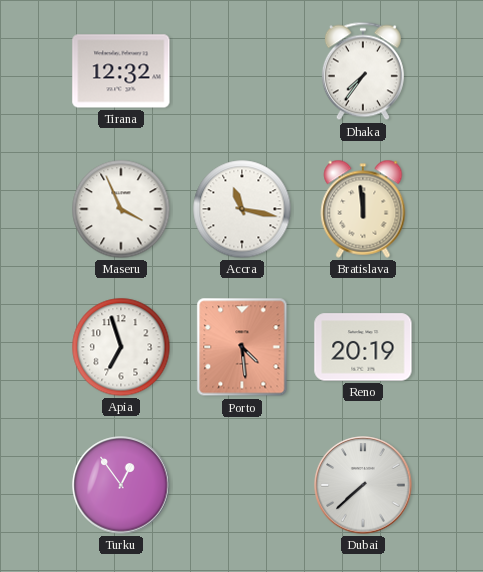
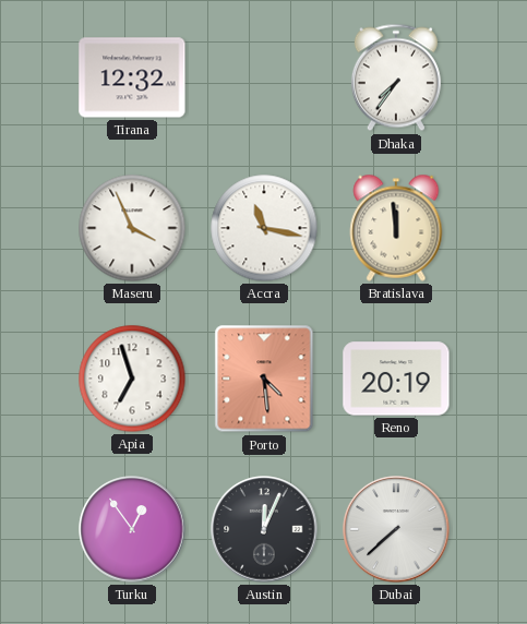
Austin: none -> 12:04
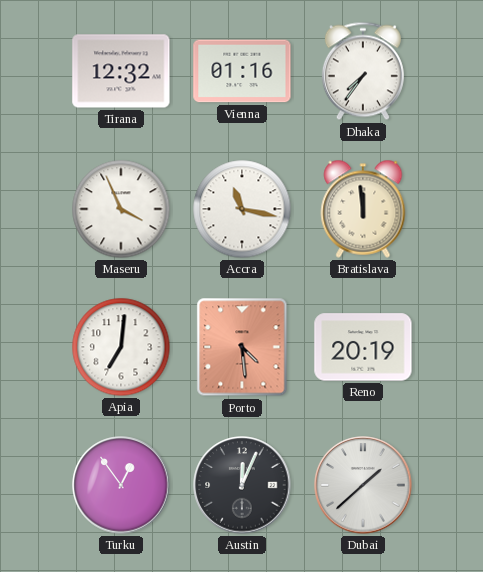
Vienna: none -> 01:16
Apia: 6:57 -> 7:01
Dubai: 7:38 -> 1:38
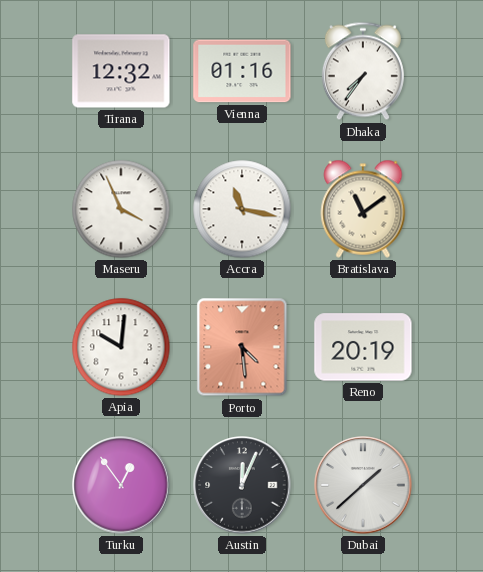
Bratislava: 11:59 -> 11:09
Apia: 7:01 -> 10:01
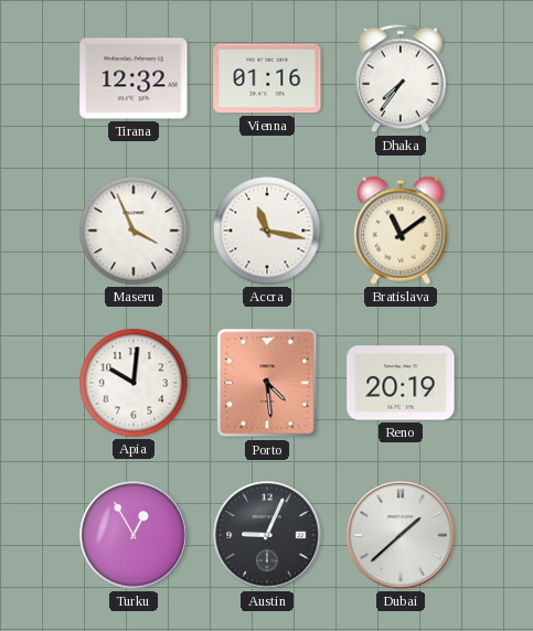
Turku: 12:54 -> 12:55
Austin: 12:04 -> 9:04
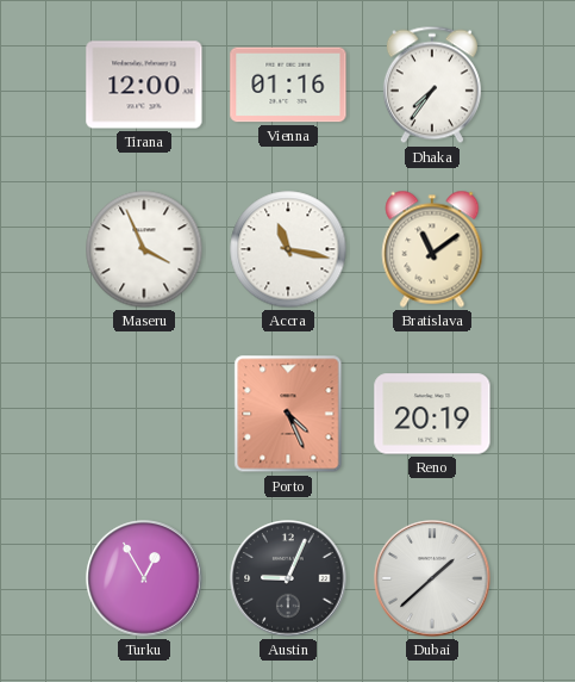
Tirana: 12:32 -> 12:00
Apia: 10:01 -> none
Porto: 4:29 -> 4:26
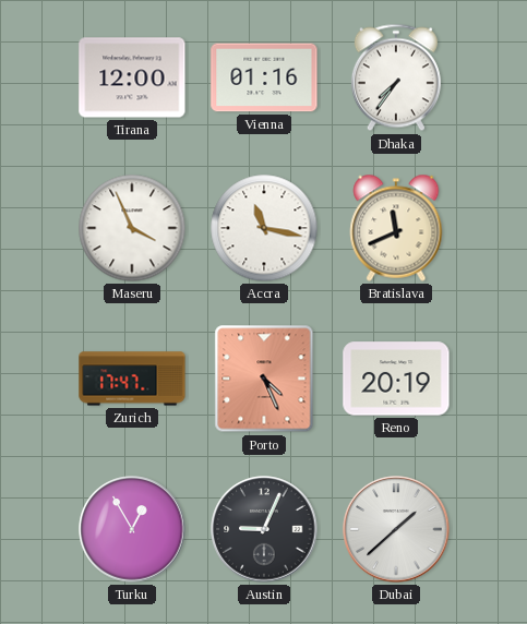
Bratislava: 11:09 -> 11:41
Zurich: none -> 17:47
